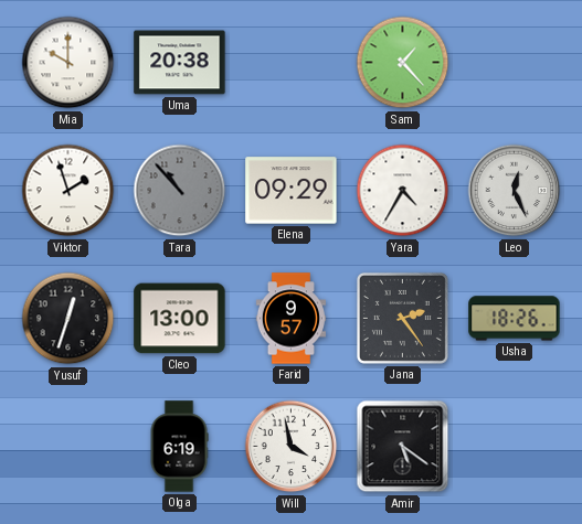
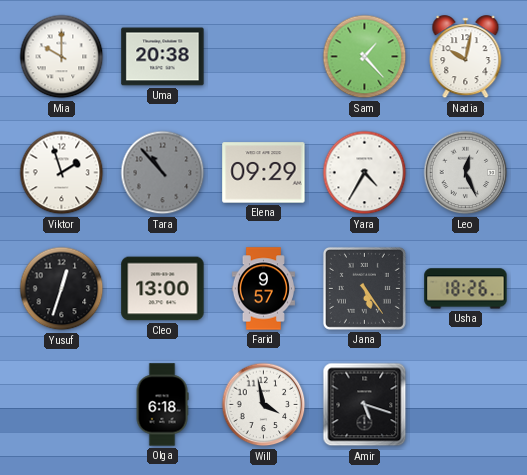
Nadia: none -> 10:02
Jana: 2:24 -> 5:24
Olga: 6:19 -> 6:18
Amir: 5:21 -> 5:18
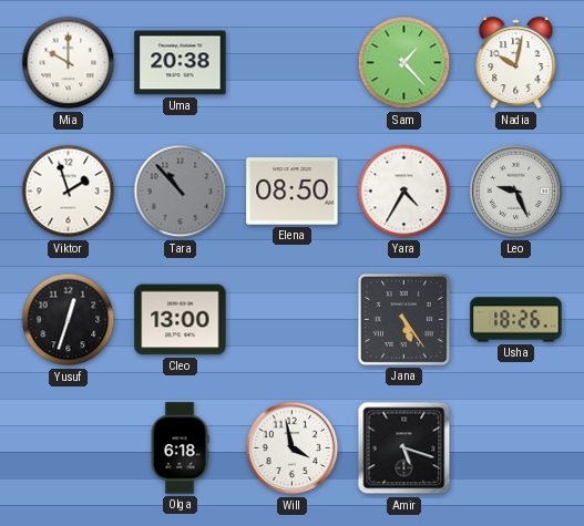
Elena: 09:29 -> 08:50
Leo: 12:26 -> 9:26
Farid: 9:57 -> none
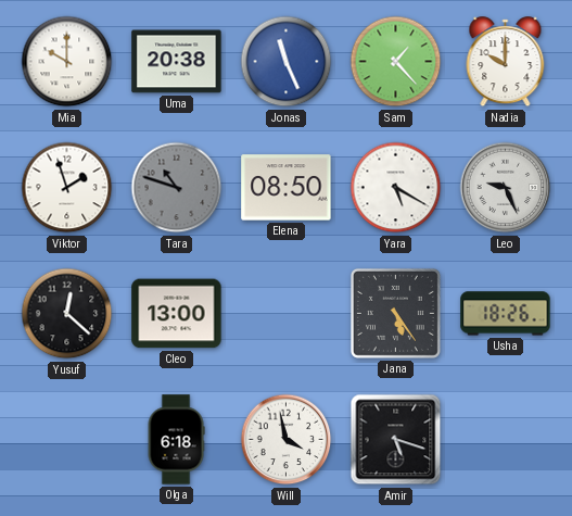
Jonas: none -> 11:26
Nadia: 10:02 -> 10:00
Tara: 10:53 -> 10:48
Yara: 4:35 -> 5:20
Yusuf: 12:33 -> 12:22
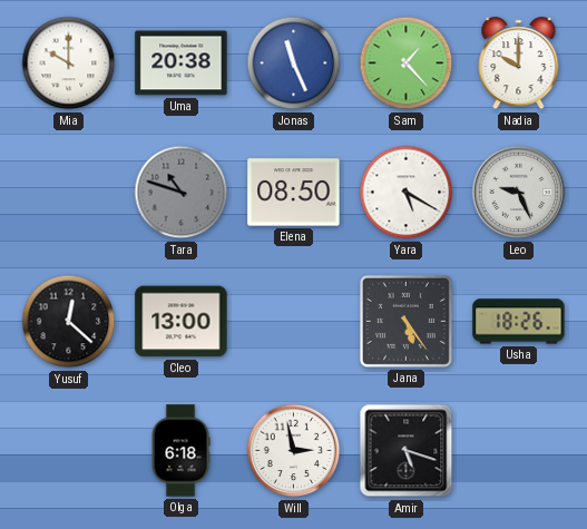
Viktor: 1:57 -> none
Will: 3:58 -> 2:58
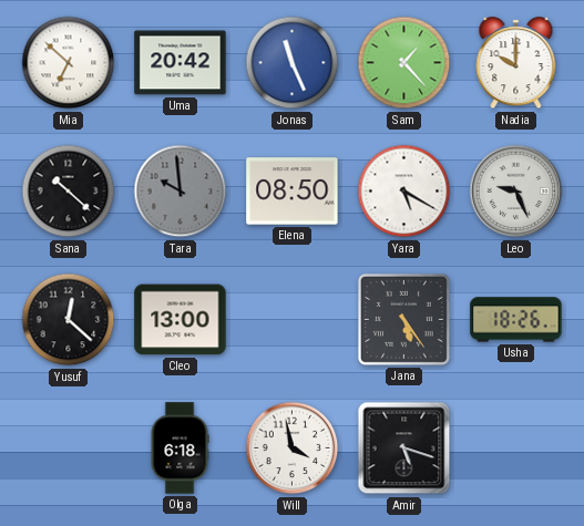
Mia: 10:00 -> 6:52
Uma: 20:38 -> 20:42
Sana: none -> 10:22
Tara: 10:48 -> 9:59
Will: 2:58 -> 3:58
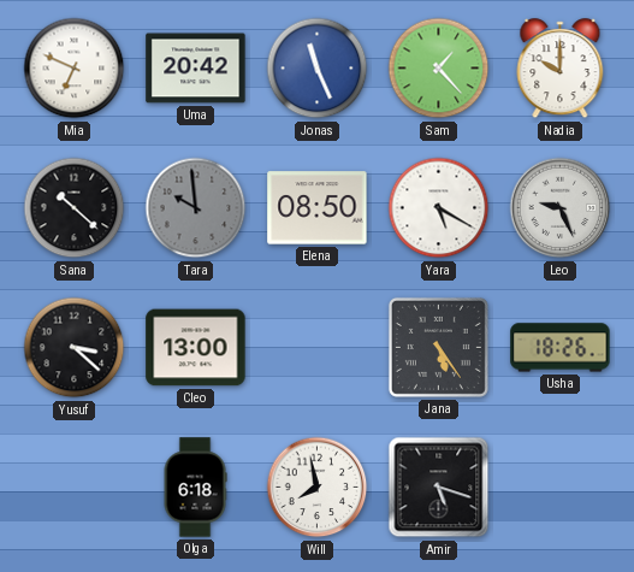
Mia: 6:52 -> 6:49
Yusuf: 12:22 -> 3:22
Will: 3:58 -> 7:58
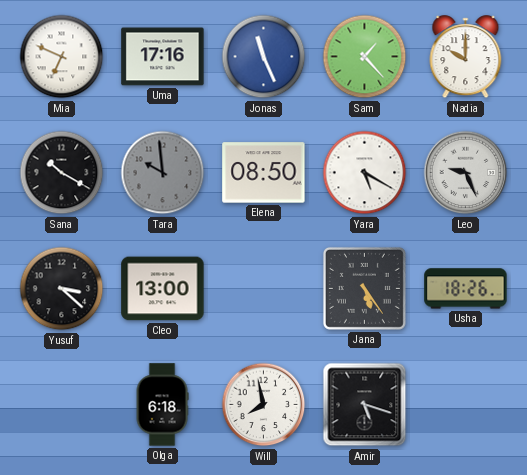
Uma: 20:42 -> 17:16
Sana: 10:22 -> 10:20
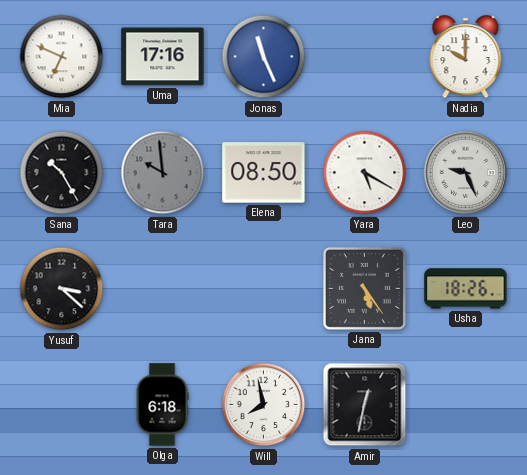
Sam: 1:23 -> none
Sana: 10:20 -> 10:25
Cleo: 13:00 -> none
Amir: 5:18 -> 12:32
